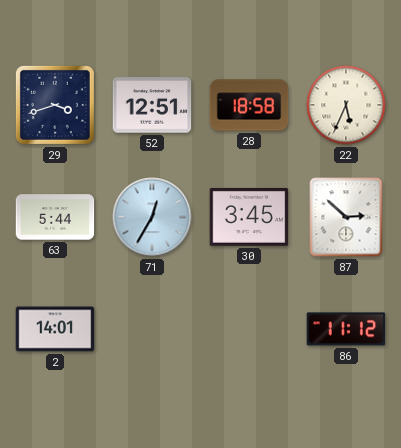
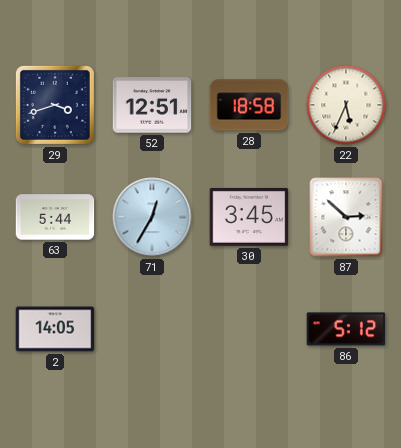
2: 14:01 -> 14:05
86: 11:12 -> 5:12
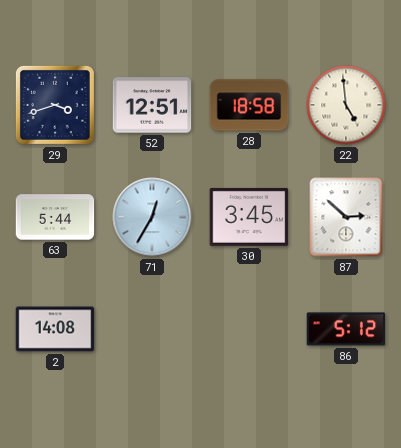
22: 5:34 -> 4:59
2: 14:05 -> 14:08
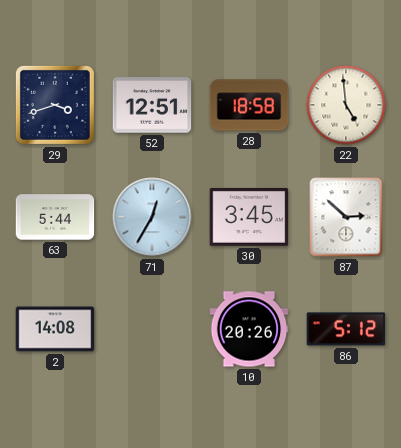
10: none -> 20:26
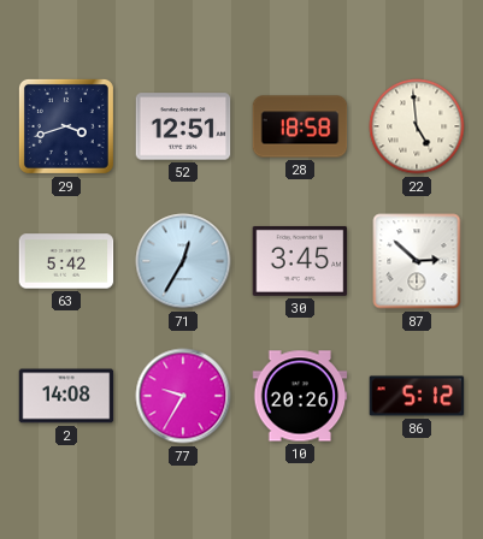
63: 5:44 -> 5:42
77: none -> 9:35
